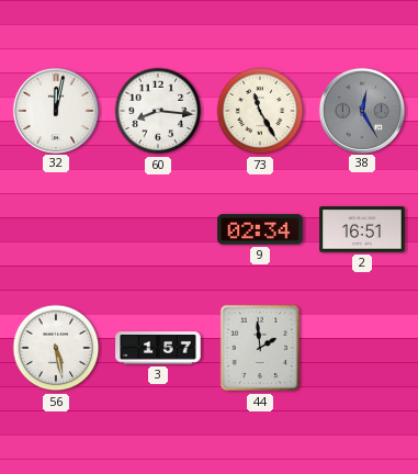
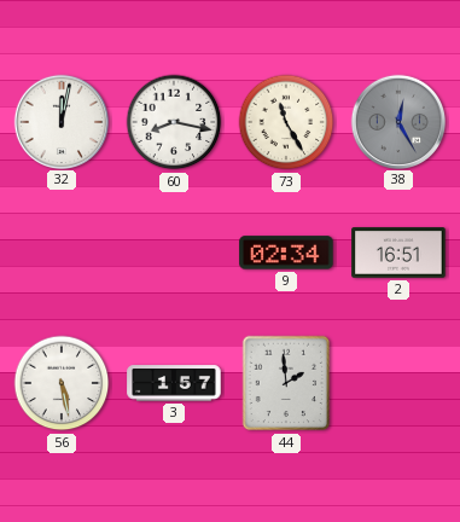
60: 8:16 -> 8:17
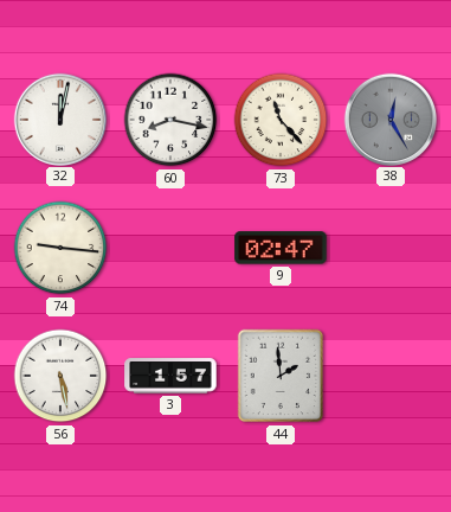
73: 11:25 -> 11:23
74: none -> 9:16
9: 02:34 -> 02:47
2: 16:51 -> none
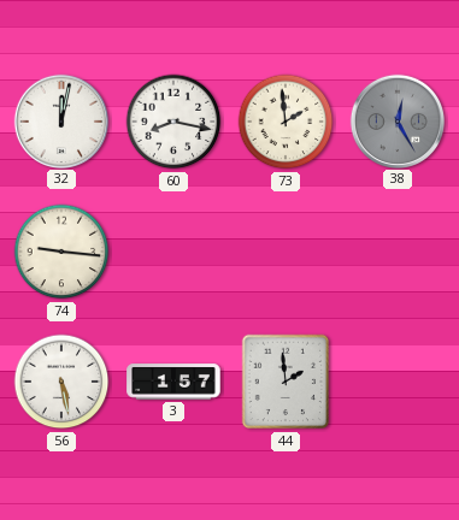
73: 11:23 -> 1:59
9: 02:47 -> none
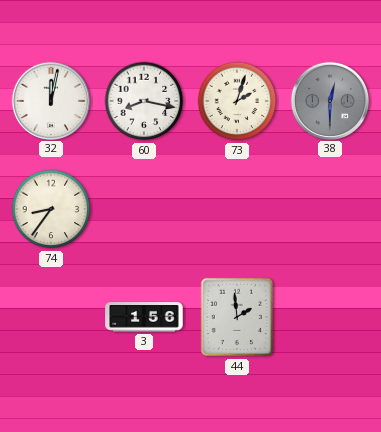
73: 1:59 -> 2:03
38: 12:25 -> 12:30
74: 9:16 -> 8:36
56: 5:28 -> none
3: 1:57 -> 1:56
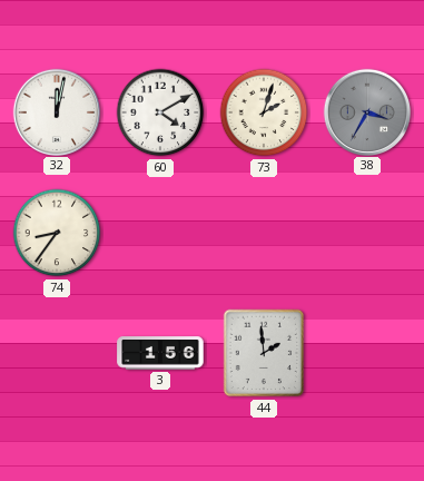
60: 8:17 -> 4:10
38: 12:30 -> 3:35
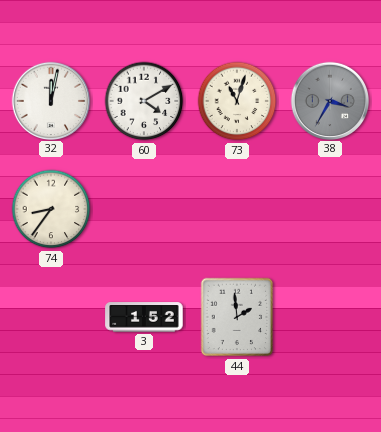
73: 2:03 -> 11:03
3: 1:56 -> 1:52
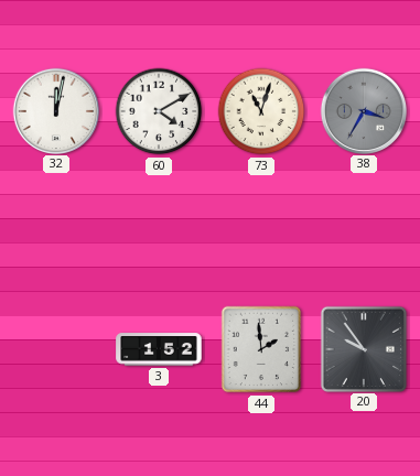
74: 8:36 -> none
20: none -> 9:54
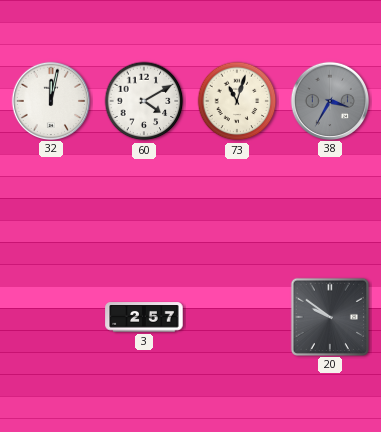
3: 1:52 -> 2:57
44: 1:59 -> none
20: 9:54 -> 9:51
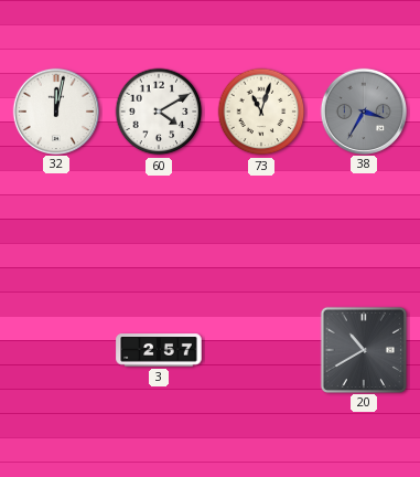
20: 9:51 -> 10:40
